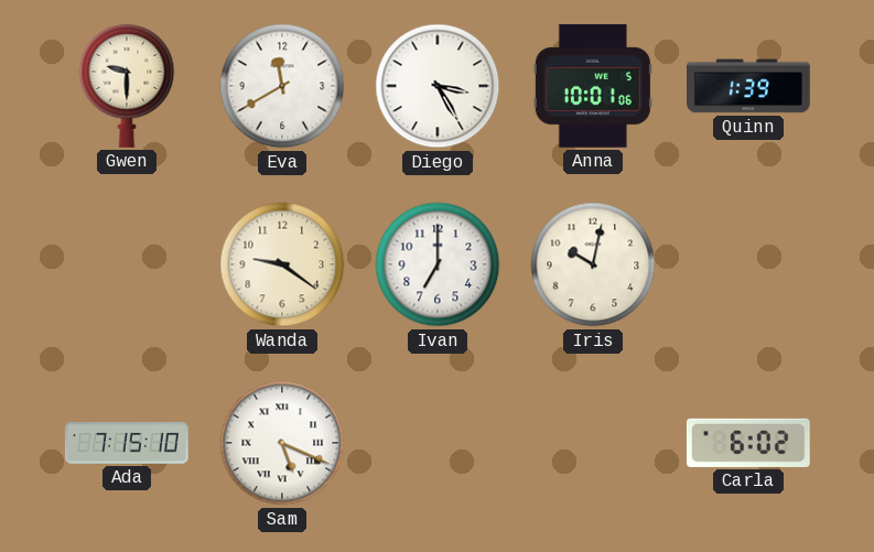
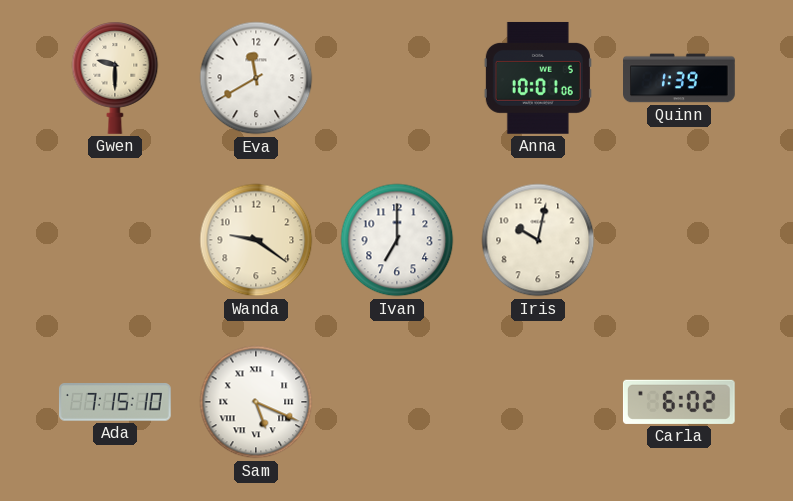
Diego: 3:25 -> none
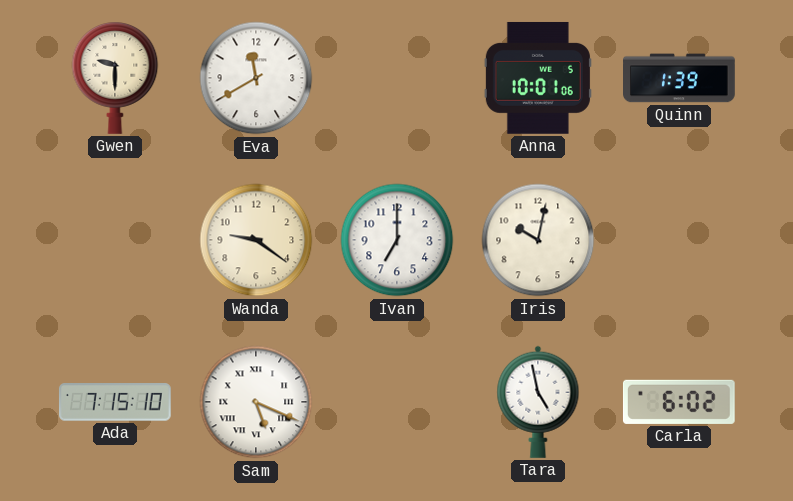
Tara: none -> 4:58
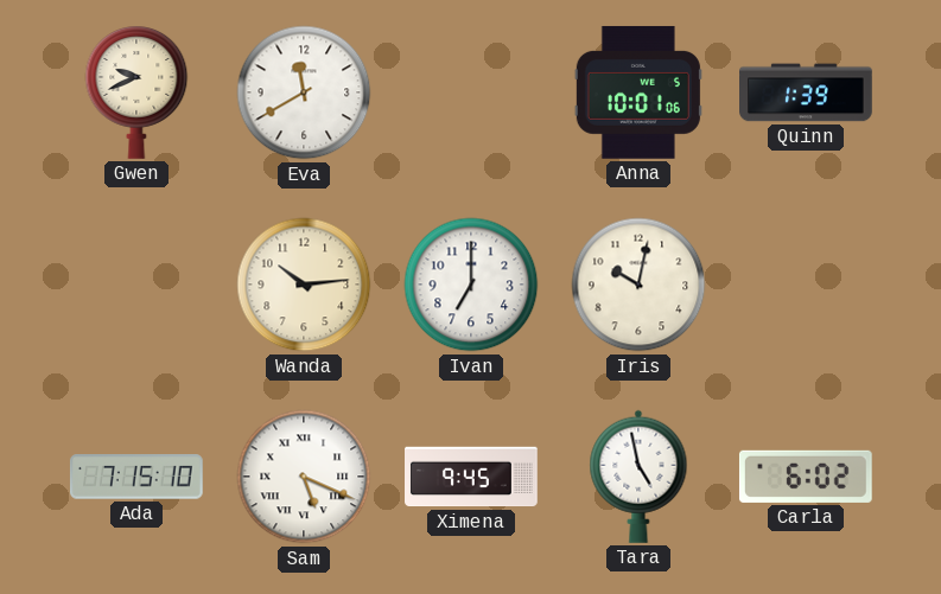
Gwen: 9:30 -> 9:41
Wanda: 9:21 -> 10:14
Ximena: none -> 9:45
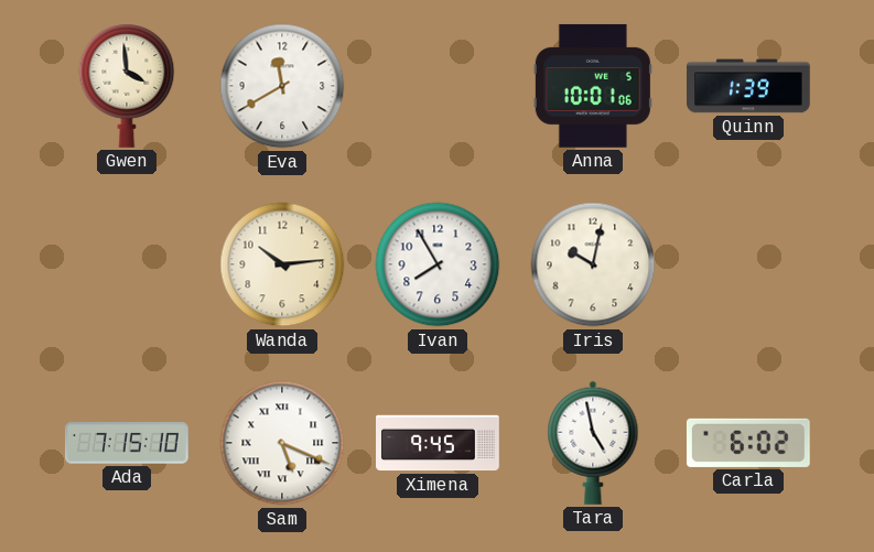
Gwen: 9:41 -> 3:59
Ivan: 7:00 -> 7:55
